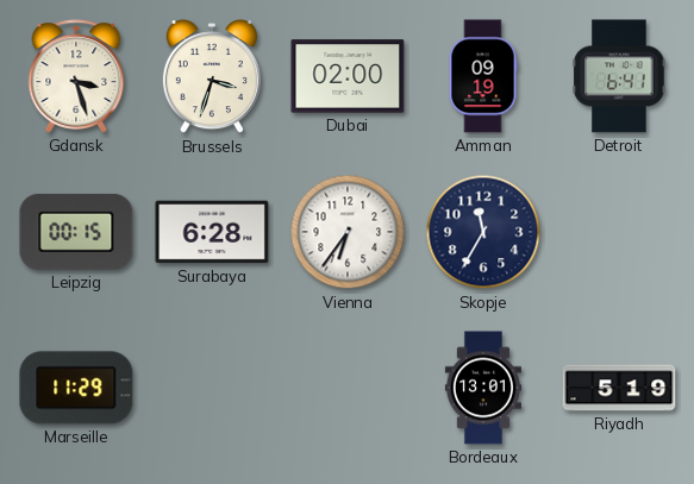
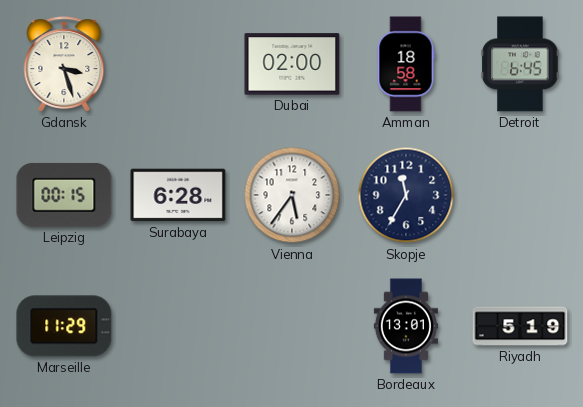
Brussels: 3:33 -> none
Amman: 09:19 -> 18:58
Detroit: 6:41 -> 6:45
Vienna: 6:36 -> 5:36
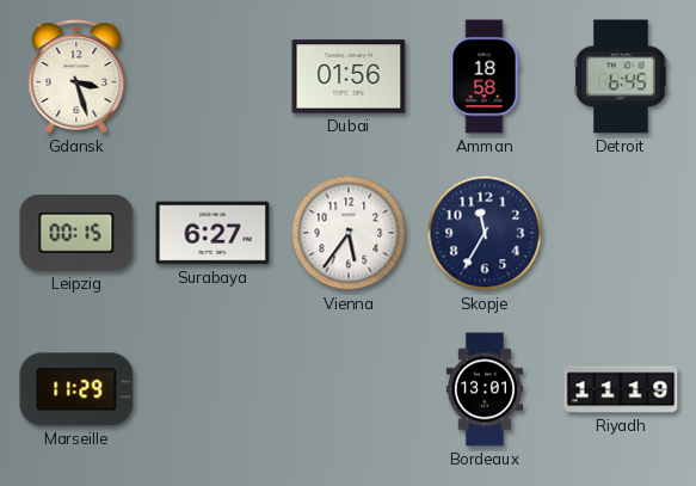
Dubai: 02:00 -> 01:56
Surabaya: 6:28 -> 6:27
Riyadh: 5:19 -> 11:19
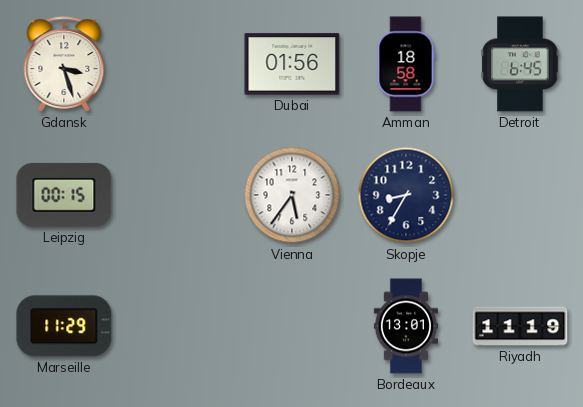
Surabaya: 6:27 -> none
Skopje: 11:35 -> 8:35
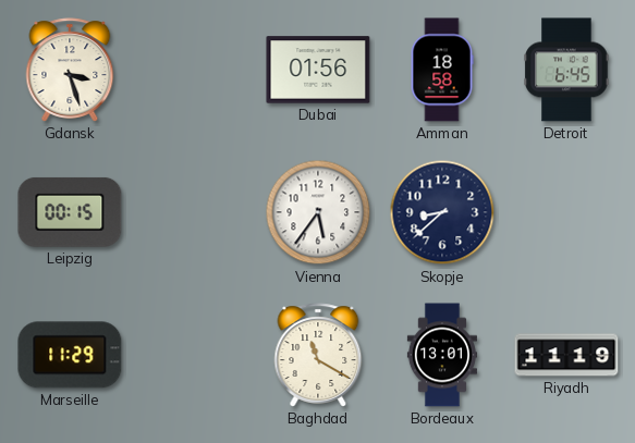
Skopje: 8:35 -> 8:38
Baghdad: none -> 11:20
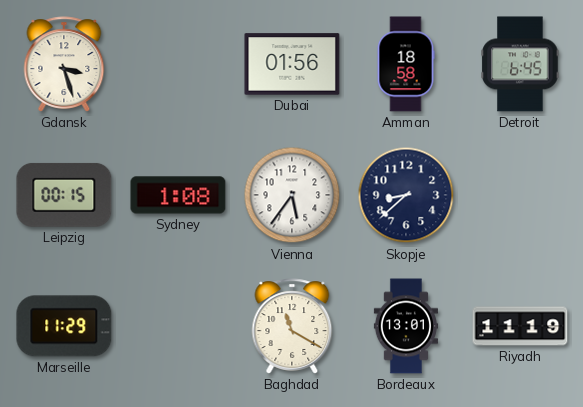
Sydney: none -> 1:08
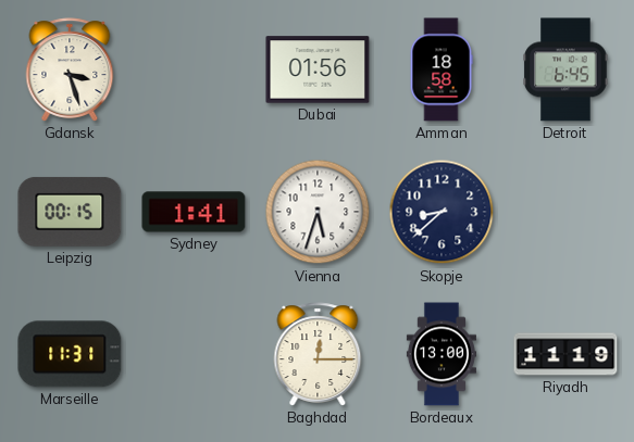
Sydney: 1:08 -> 1:41
Vienna: 5:36 -> 5:33
Marseille: 11:29 -> 11:31
Baghdad: 11:20 -> 12:15
Bordeaux: 13:01 -> 13:00
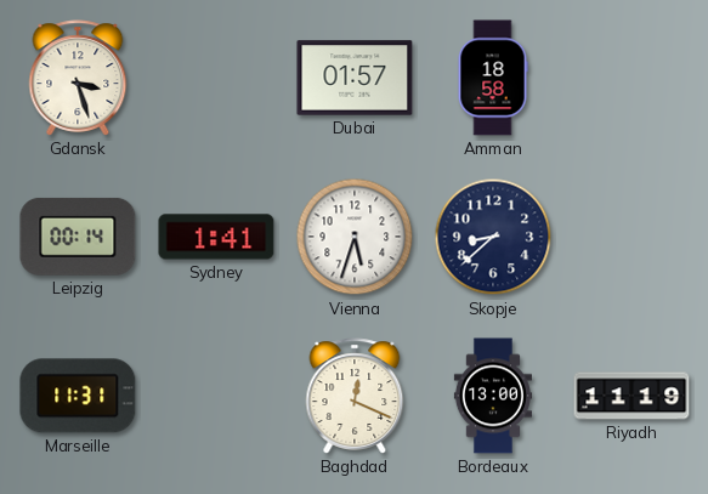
Dubai: 01:56 -> 01:57
Detroit: 6:45 -> none
Leipzig: 00:15 -> 00:14
Baghdad: 12:15 -> 12:19
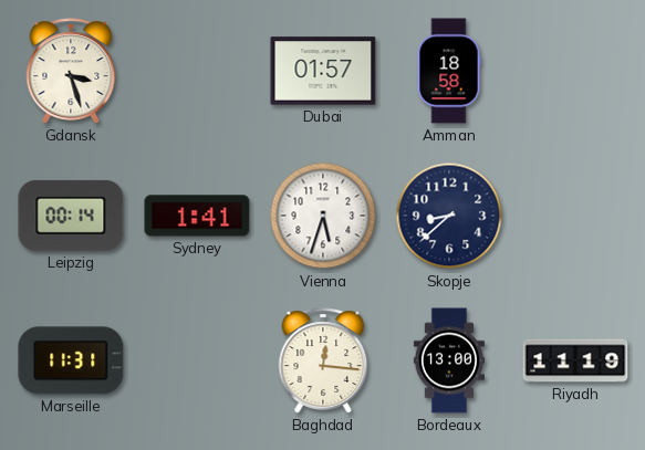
Baghdad: 12:19 -> 12:16
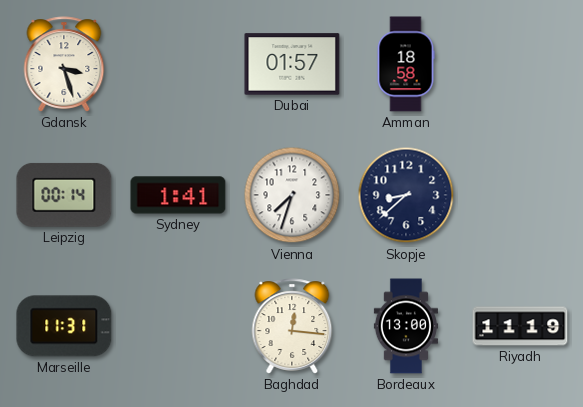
Vienna: 5:33 -> 7:33
